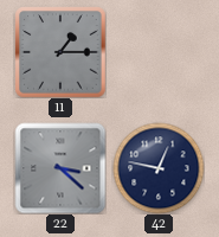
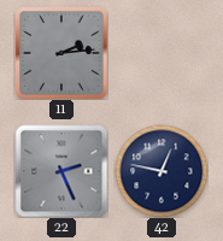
11: 1:15 -> 2:14
22: 3:22 -> 2:26
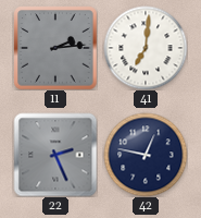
41: none -> 7:01
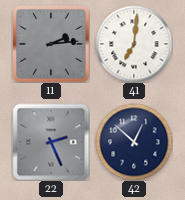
42: 12:47 -> 12:52
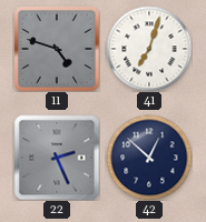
11: 2:14 -> 4:48
41: 7:01 -> 7:03
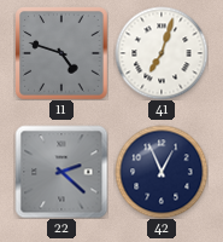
22: 2:26 -> 2:22
42: 12:52 -> 12:56
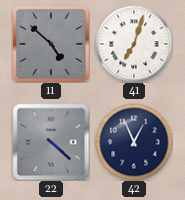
11: 4:48 -> 4:52
22: 2:22 -> 4:22
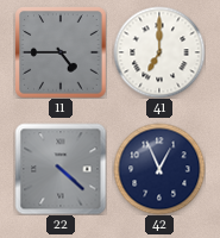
11: 4:52 -> 4:45
41: 7:03 -> 7:00
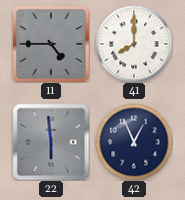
41: 7:00 -> 8:00
22: 4:22 -> 5:59
